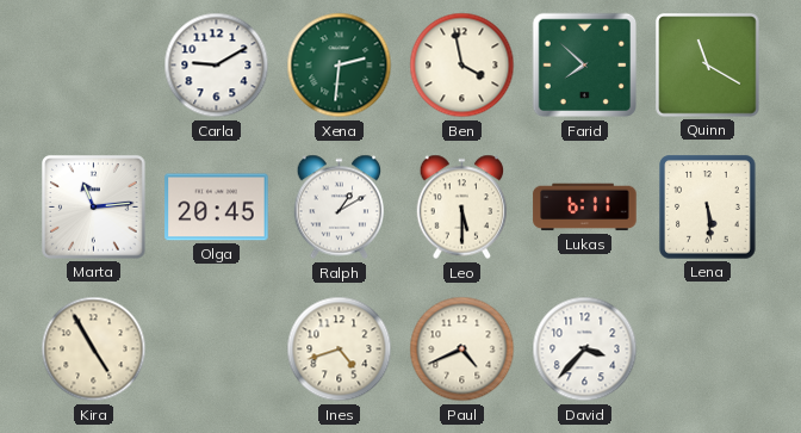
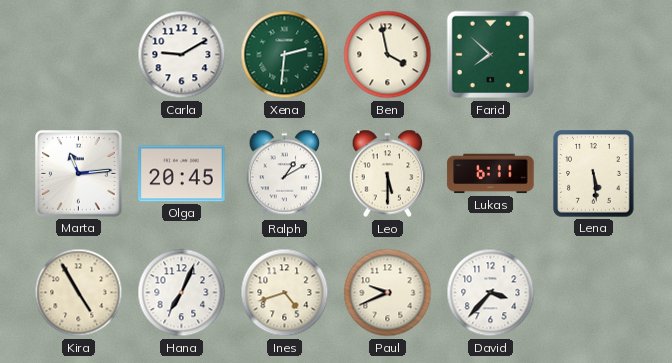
Quinn: 11:20 -> none
Hana: none -> 7:04
Paul: 4:41 -> 9:41
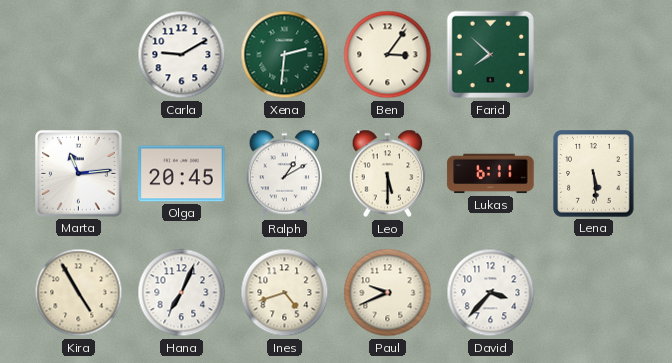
Ben: 3:58 -> 3:06
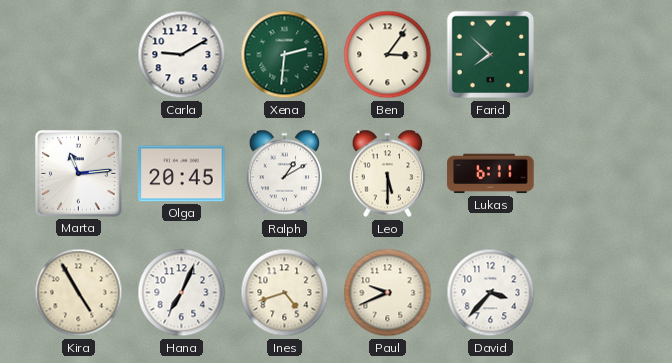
Lena: 5:29 -> none
